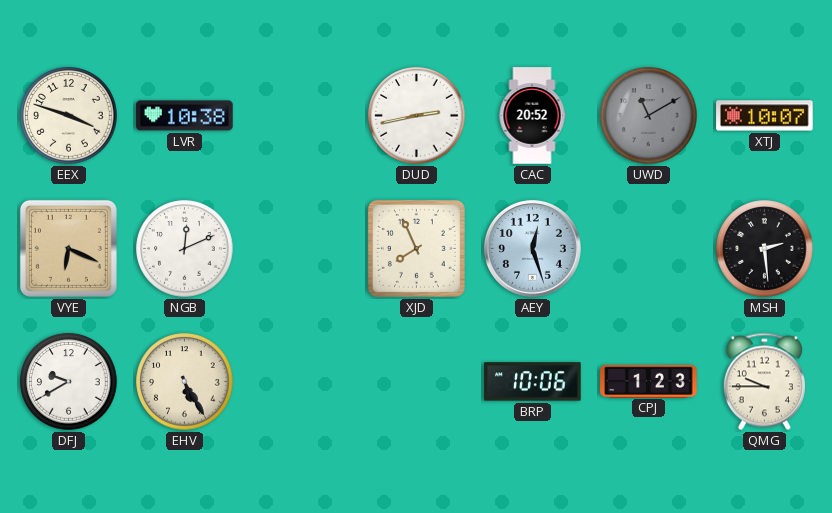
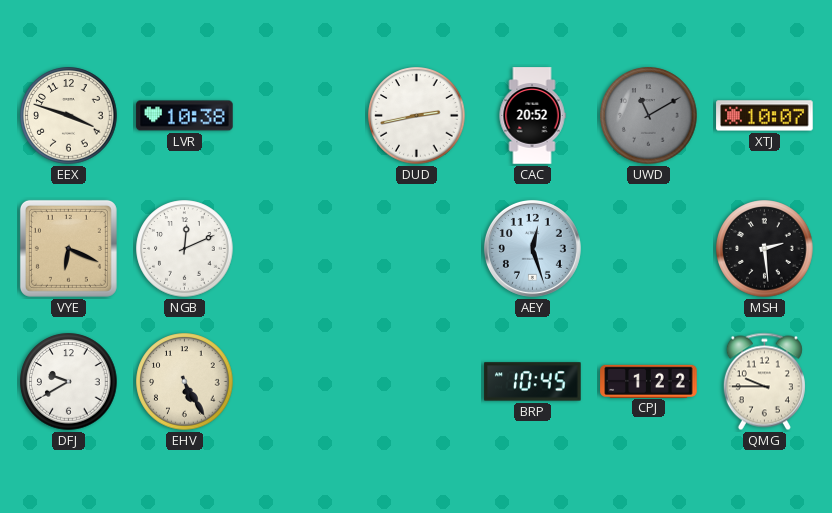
XJD: 7:56 -> none
BRP: 10:06 -> 10:45
CPJ: 1:23 -> 1:22
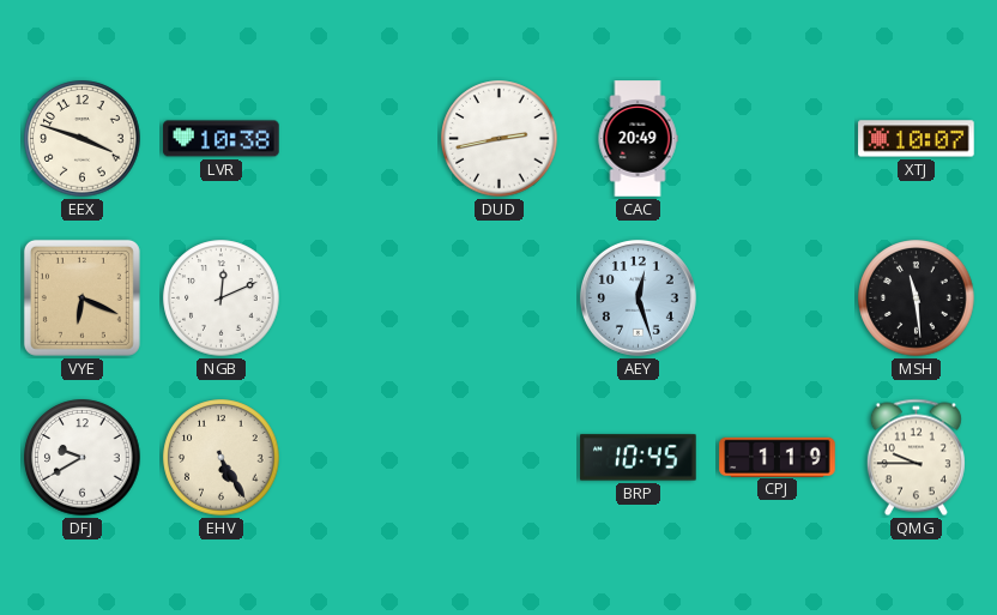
CAC: 20:52 -> 20:49
UWD: 11:10 -> none
MSH: 2:29 -> 11:29
CPJ: 1:22 -> 1:19
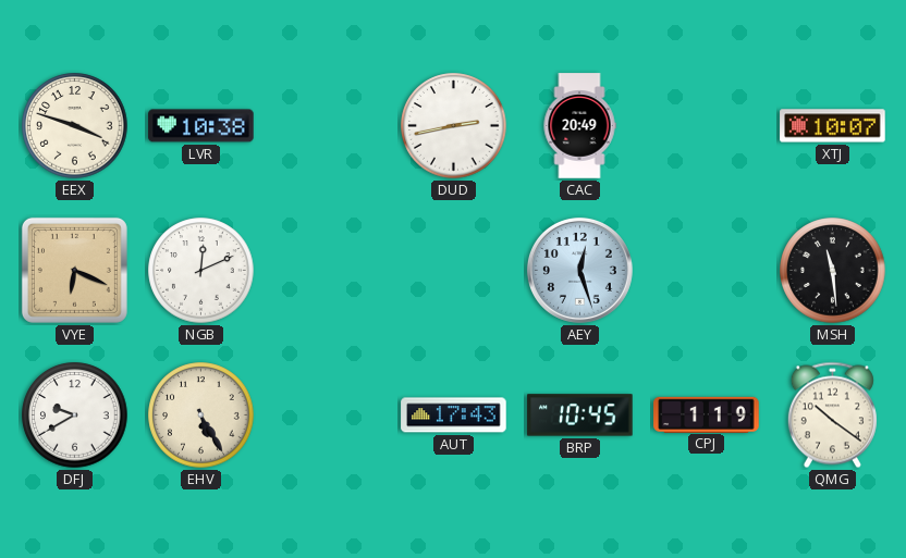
AUT: none -> 17:43
QMG: 9:45 -> 10:21
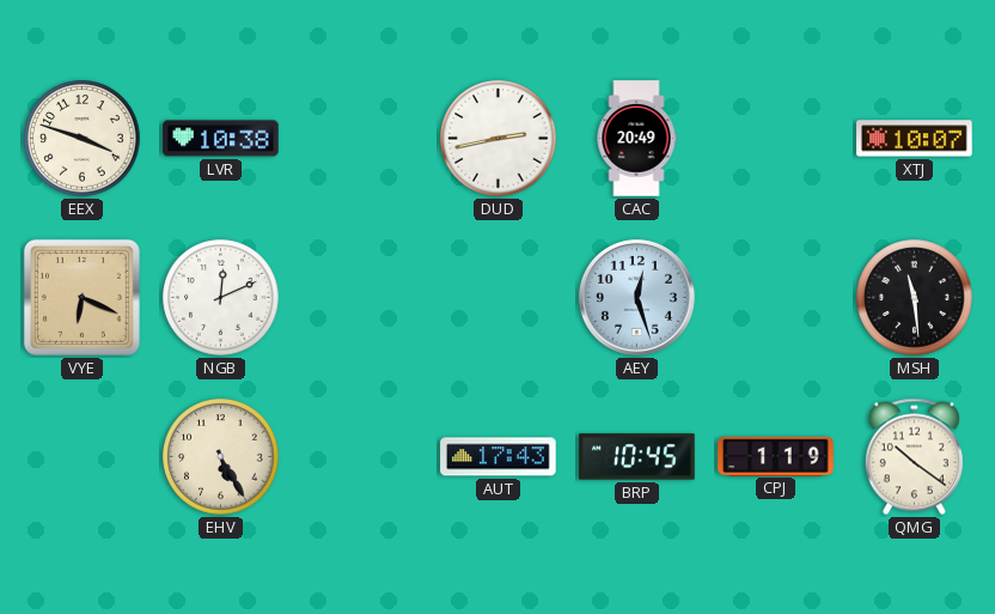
DFJ: 9:40 -> none
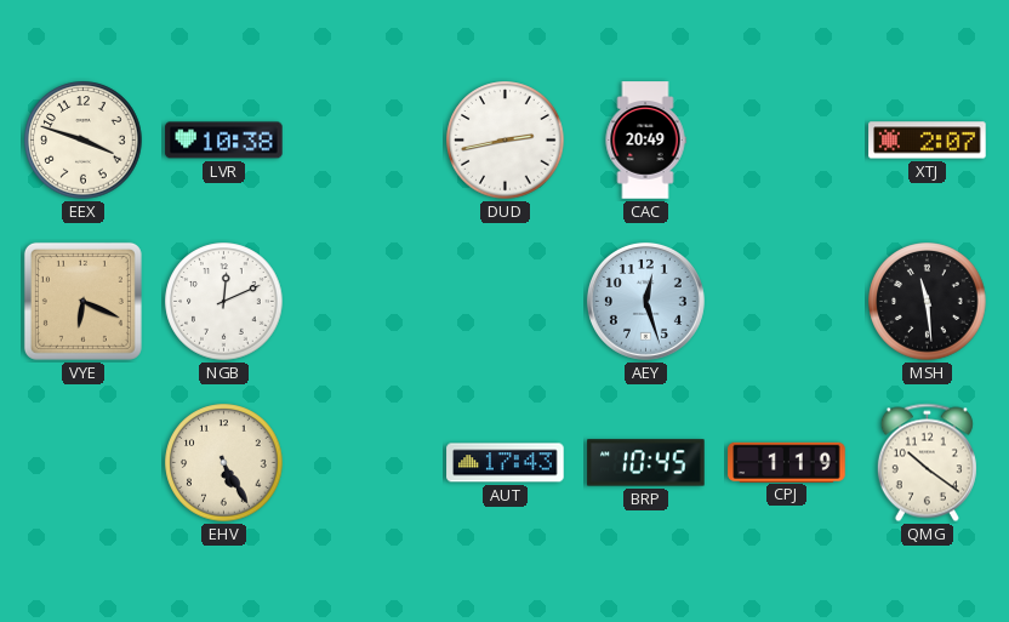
XTJ: 10:07 -> 2:07
